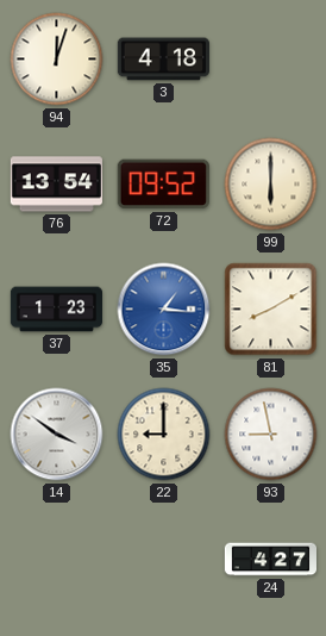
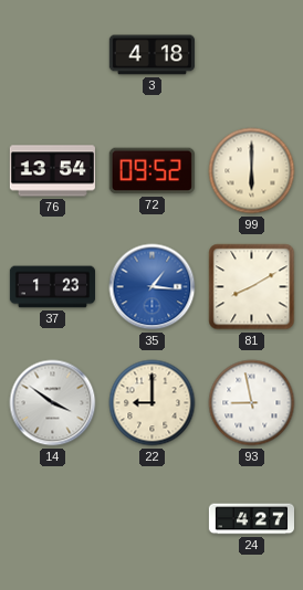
94: 12:03 -> none
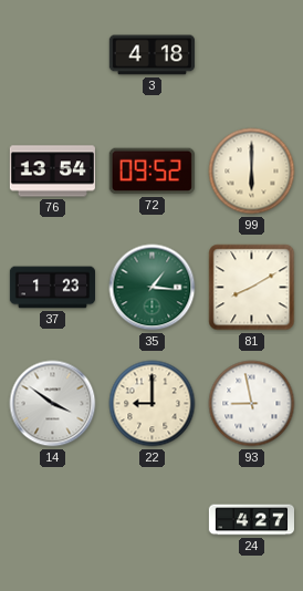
35 dial: blue -> green
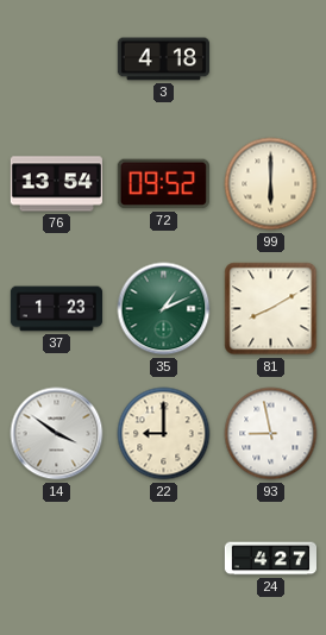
35: 1:16 -> 1:11
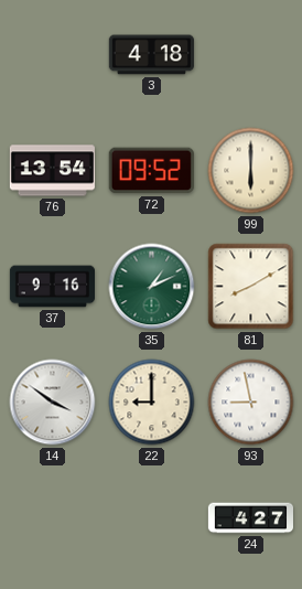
37: 1:23 -> 9:16
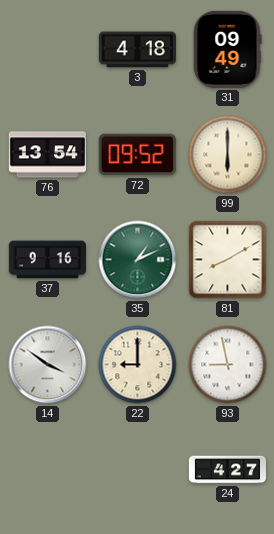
31: none -> 09:49
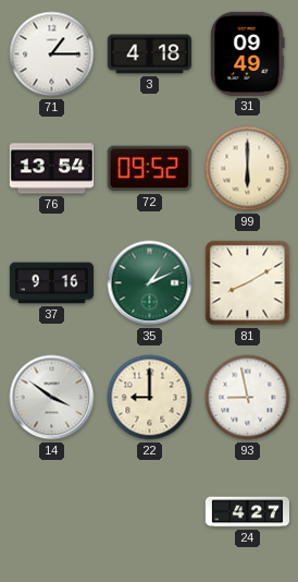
71: none -> 1:15
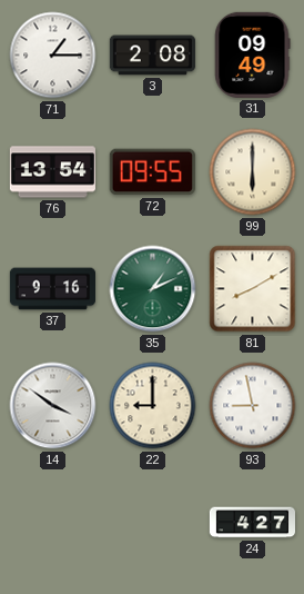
3: 4:18 -> 2:08
72: 09:52 -> 09:55
